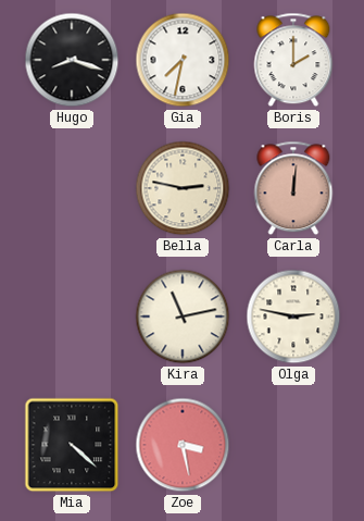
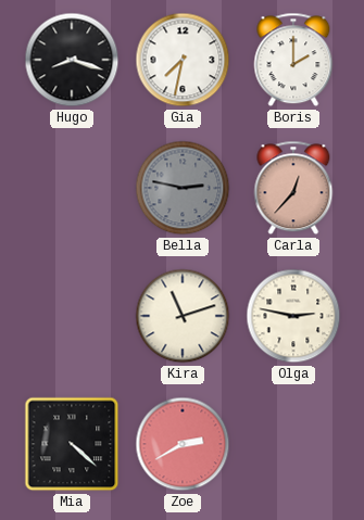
Bella dial: cream -> grey
Carla: 12:01 -> 12:37
Kira: 11:13 -> 11:12
Zoe: 3:28 -> 2:40
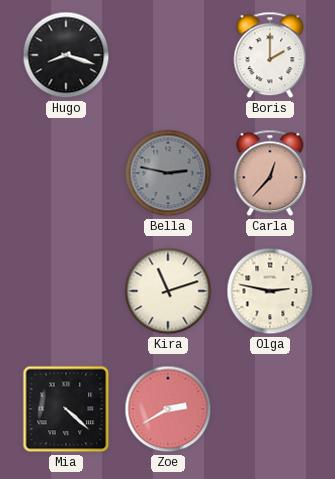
Gia: 7:32 -> none
